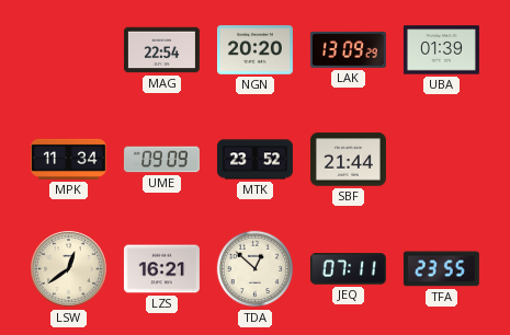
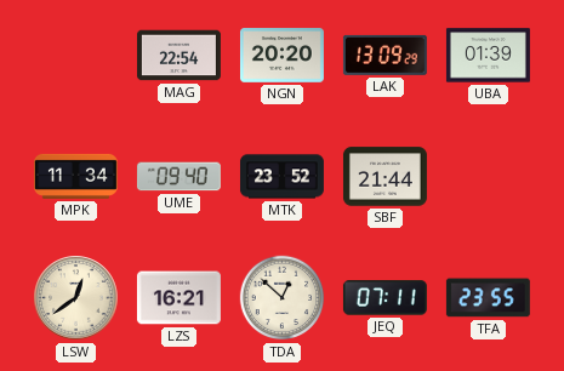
UME: 09:09 -> 09:40
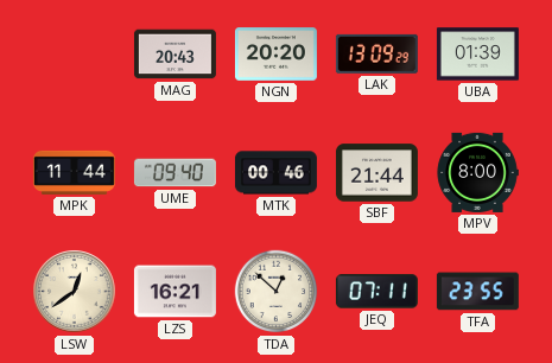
MAG: 22:54 -> 20:43
MPK: 11:34 -> 11:44
MTK: 23:52 -> 00:46
MPV: none -> 8:00
